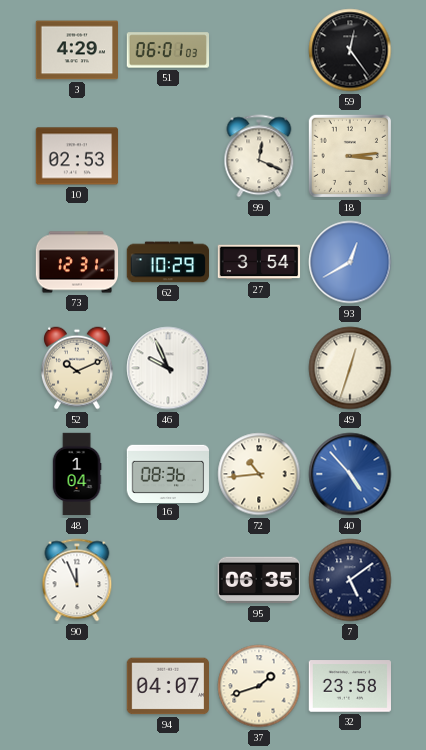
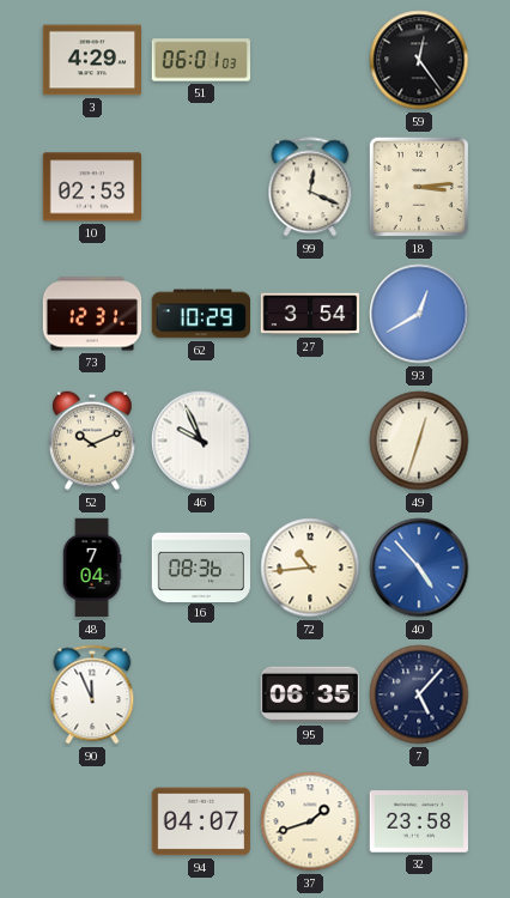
48: 1:04 -> 7:04
7: 5:09 -> 5:07
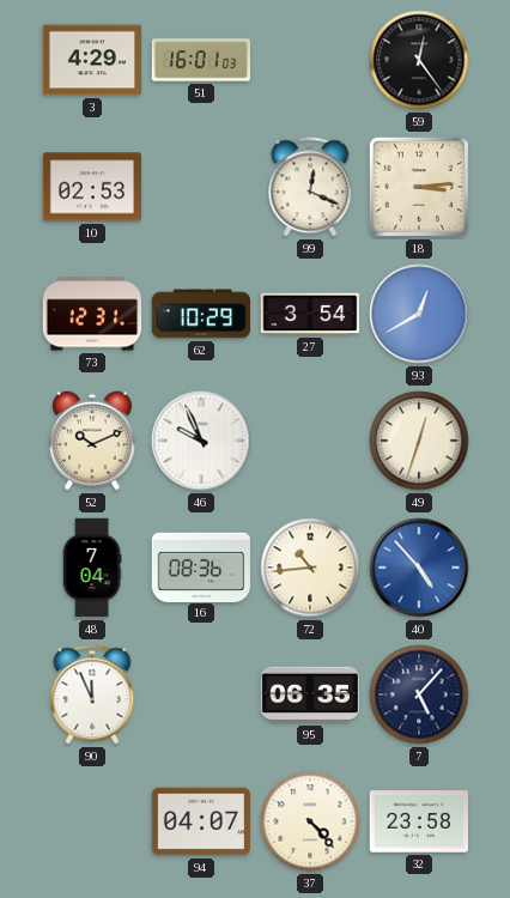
51: 06:01 -> 16:01
37: 1:42 -> 4:23
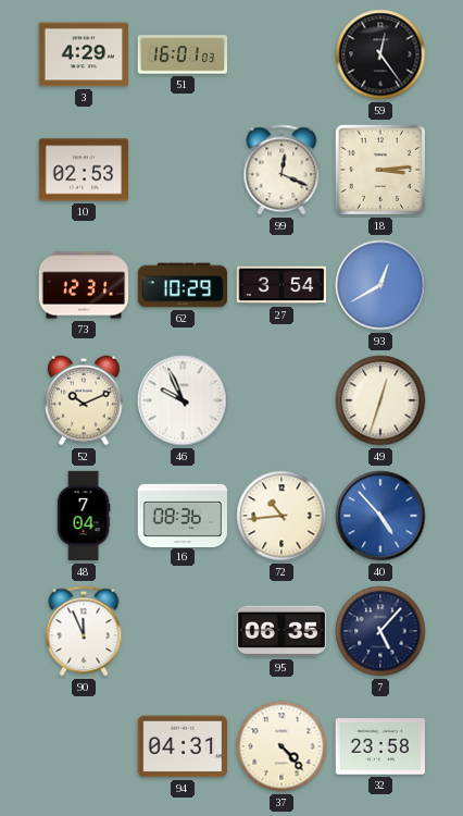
94: 04:07 -> 04:31
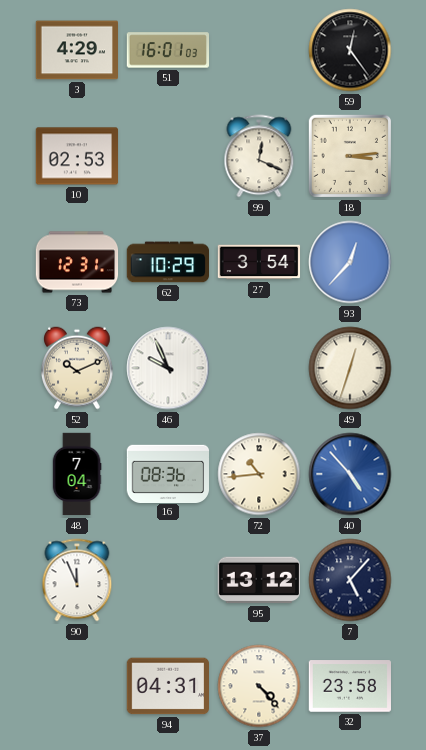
93: 12:40 -> 12:37
95: 06:35 -> 13:12
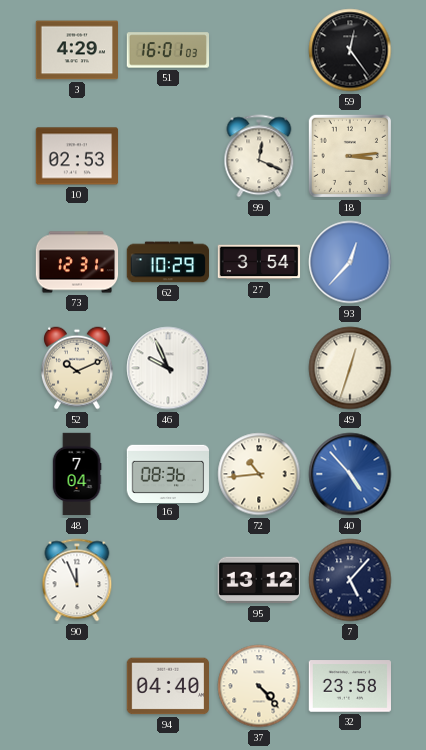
94: 04:31 -> 04:40
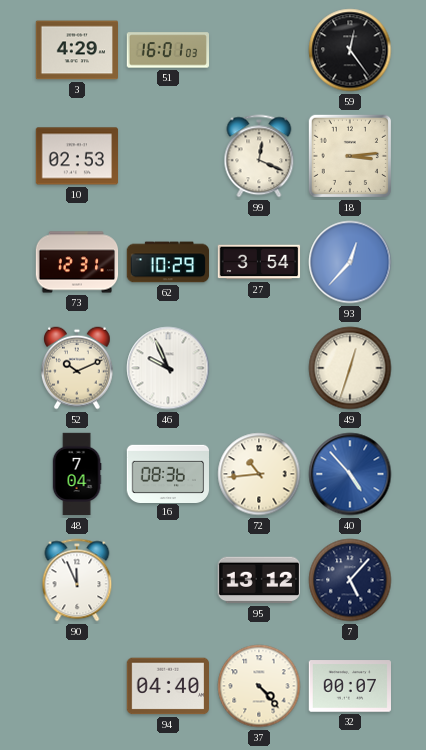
32: 23:58 -> 00:07
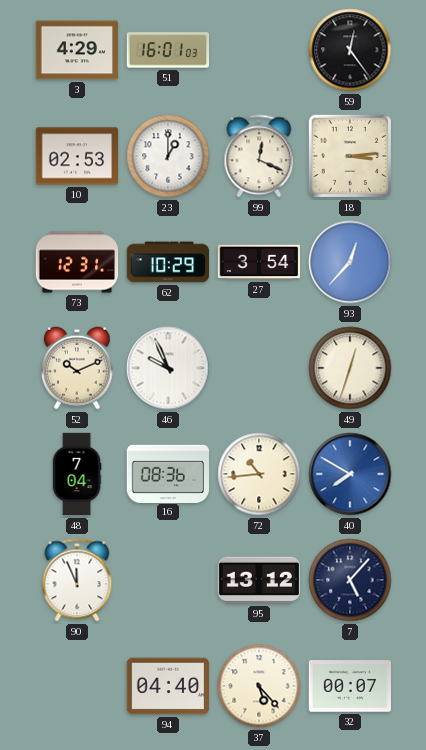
23: none -> 1:00
40: 4:53 -> 7:50
37: 4:23 -> 5:23
